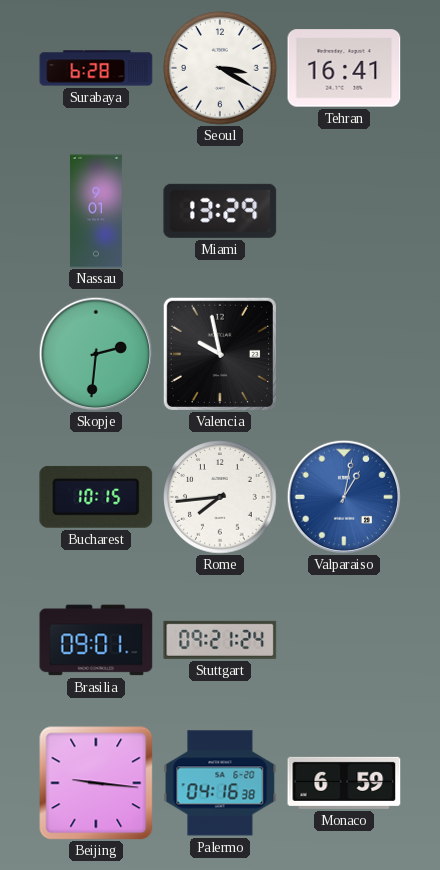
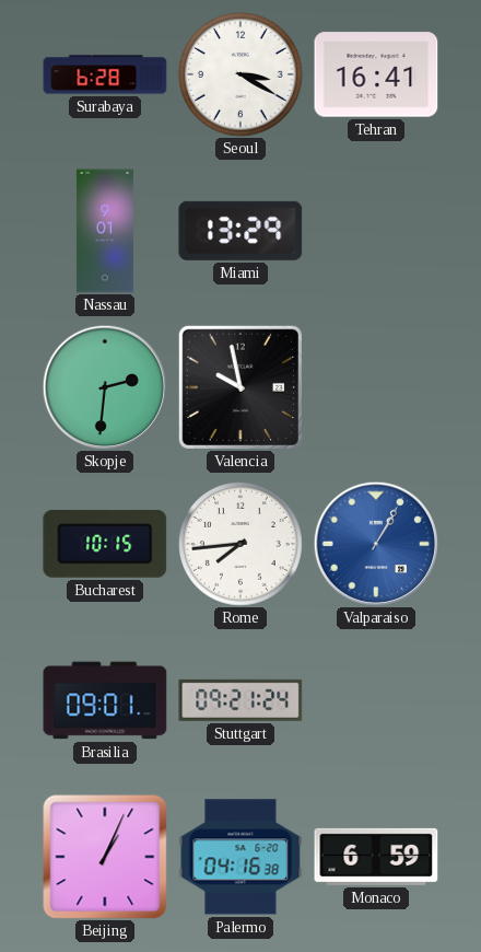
Valparaiso: 1:02 -> 1:05
Beijing: 9:16 -> 1:04
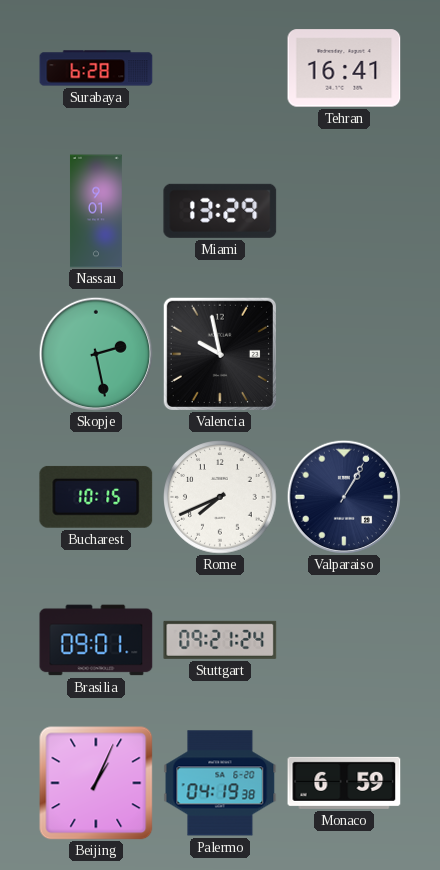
Seoul: 3:20 -> none
Skopje: 2:31 -> 2:28
Rome: 7:44 -> 7:41
Valparaiso dial: blue -> navy
Palermo: 04:16 -> 04:19
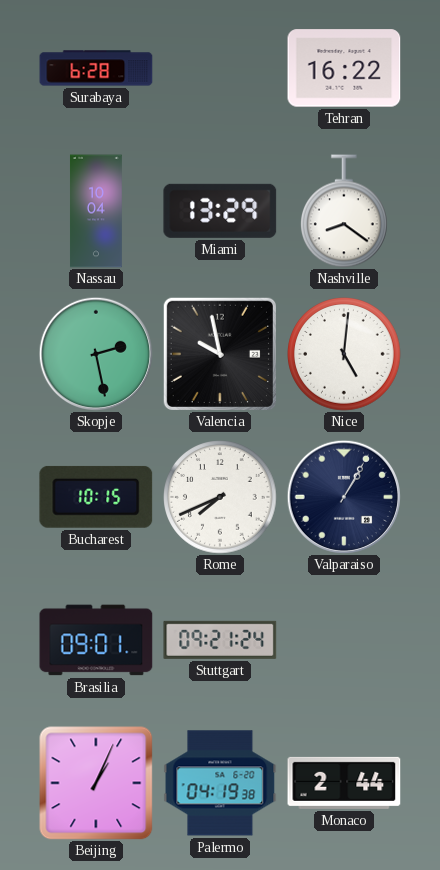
Tehran: 16:41 -> 16:22
Nassau: 9:01 -> 10:04
Nashville: none -> 8:21
Nice: none -> 5:01
Monaco: 6:59 -> 2:44
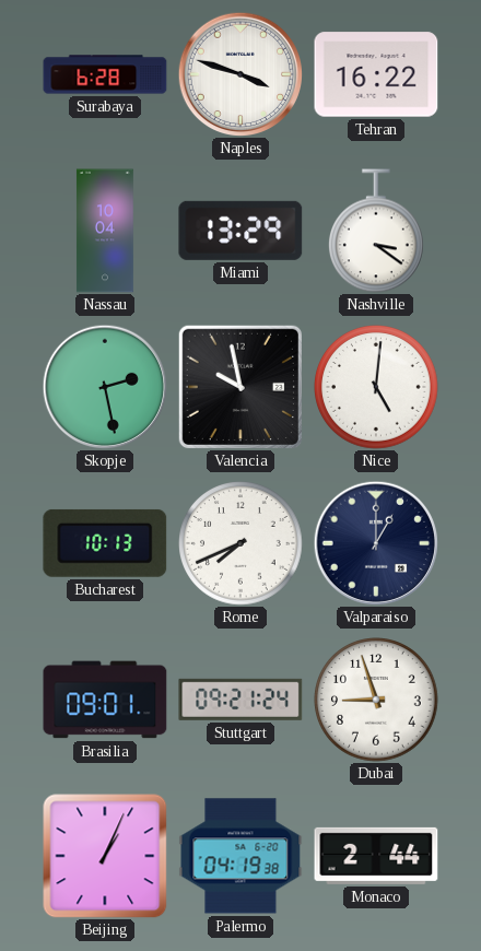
Naples: none -> 3:48
Nashville: 8:21 -> 3:21
Bucharest: 10:15 -> 10:13
Valparaiso: 1:05 -> 1:00
Dubai: none -> 8:57
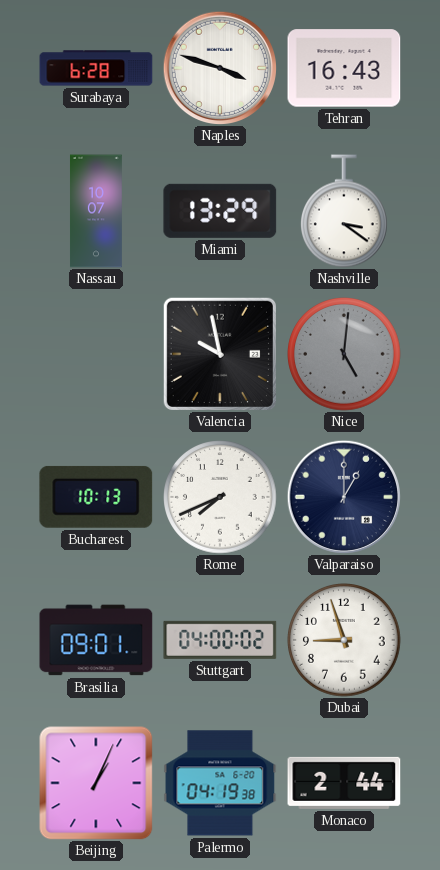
Tehran: 16:22 -> 16:43
Nassau: 10:04 -> 10:07
Skopje: 2:28 -> none
Nice dial: white -> grey
Stuttgart: 09:21 -> 04:00
